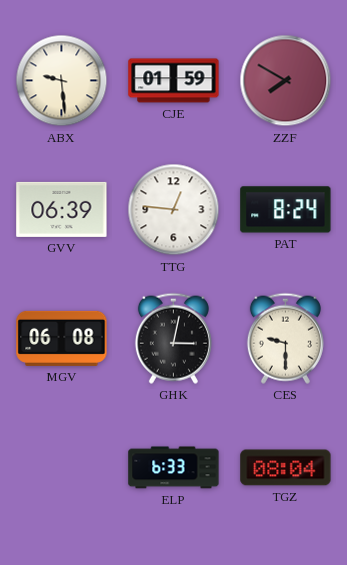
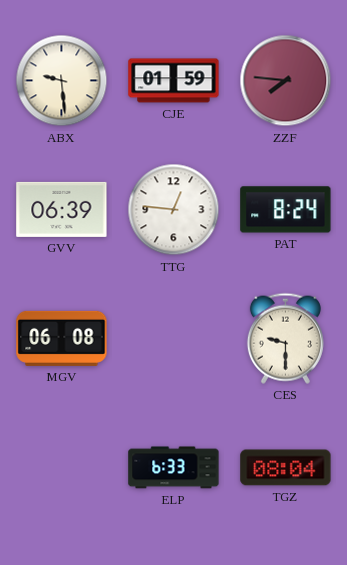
ZZF: 7:50 -> 7:46
GHK: 3:02 -> none
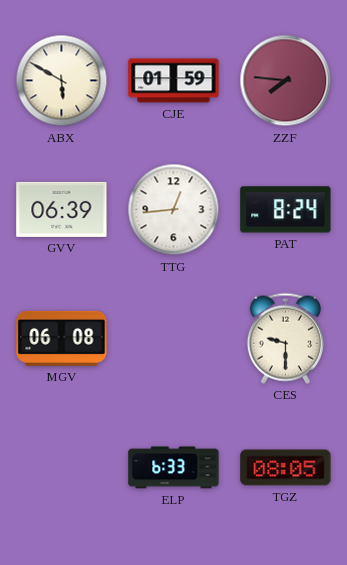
ABX: 9:29 -> 5:50
TTG: 12:46 -> 12:44
TGZ: 08:04 -> 08:05
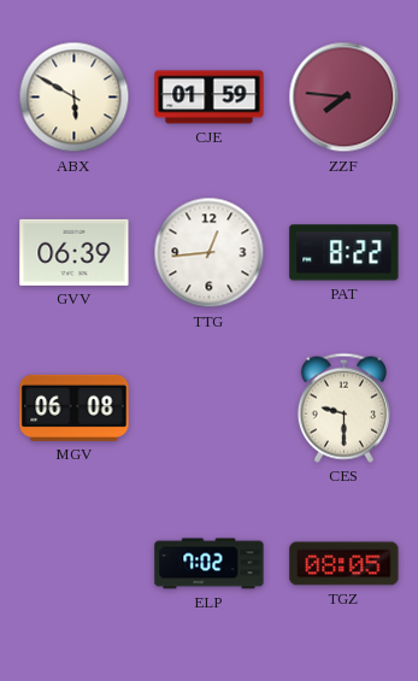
PAT: 8:24 -> 8:22
ELP: 6:33 -> 7:02
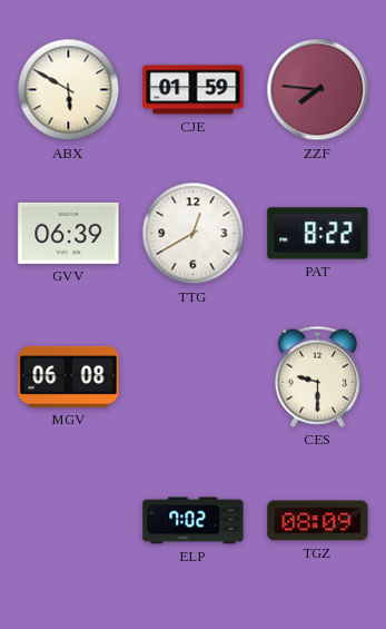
TTG: 12:44 -> 12:40
TGZ: 08:05 -> 08:09
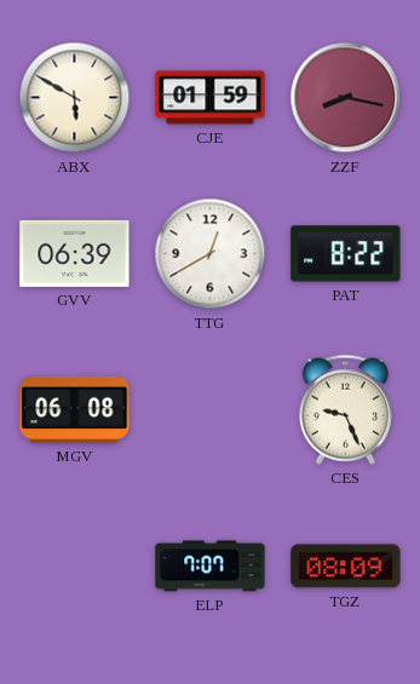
ZZF: 7:46 -> 8:17
CES: 9:30 -> 9:26
ELP: 7:02 -> 7:07
